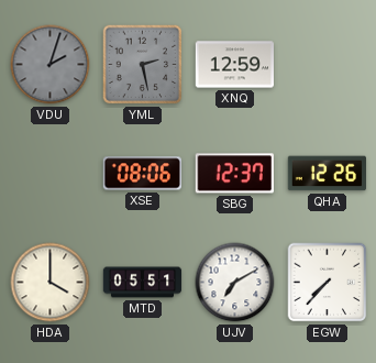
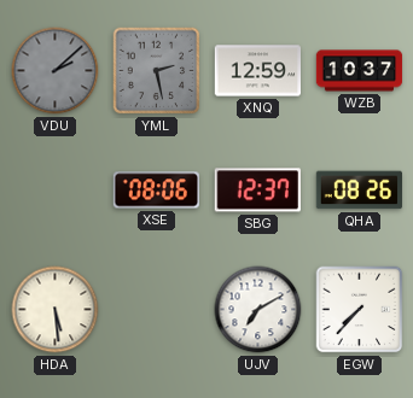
VDU: 2:03 -> 2:08
WZB: none -> 10:37
QHA: 12:26 -> 08:26
HDA: 4:00 -> 5:29
MTD: 05:51 -> none
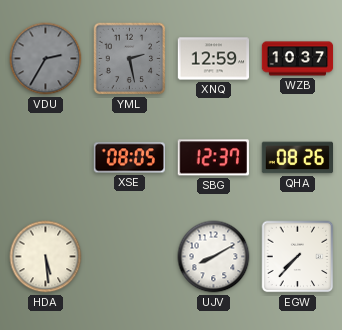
VDU: 2:08 -> 2:35
XSE: 08:06 -> 08:05
UJV: 7:10 -> 8:10
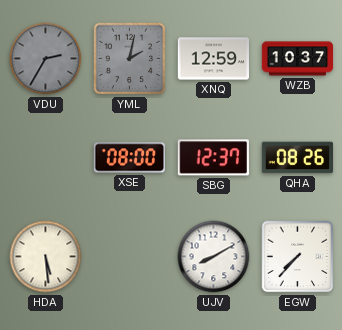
YML: 2:28 -> 2:02
XSE: 08:05 -> 08:00
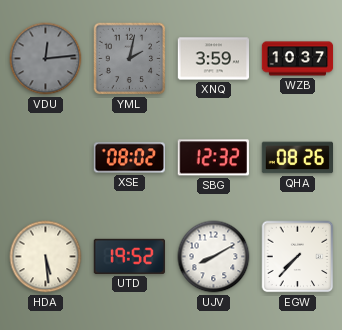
VDU: 2:35 -> 12:14
XNQ: 12:59 -> 3:59
XSE: 08:00 -> 08:02
SBG: 12:37 -> 12:32
UTD: none -> 19:52
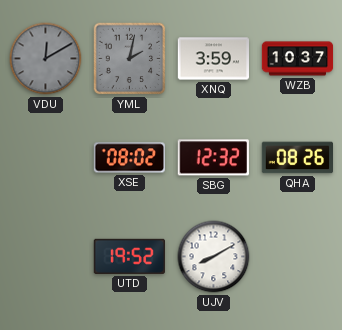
VDU: 12:14 -> 12:10
HDA: 5:29 -> none
EGW: 7:37 -> none
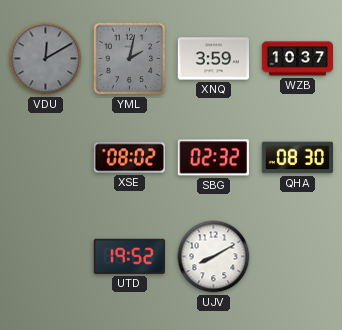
SBG: 12:32 -> 02:32
QHA: 08:26 -> 08:30
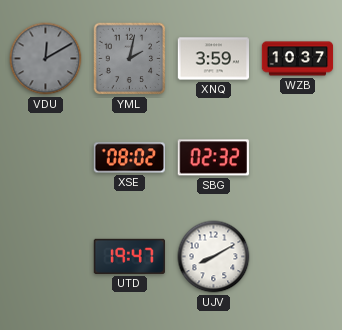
QHA: 08:30 -> none
UTD: 19:52 -> 19:47
